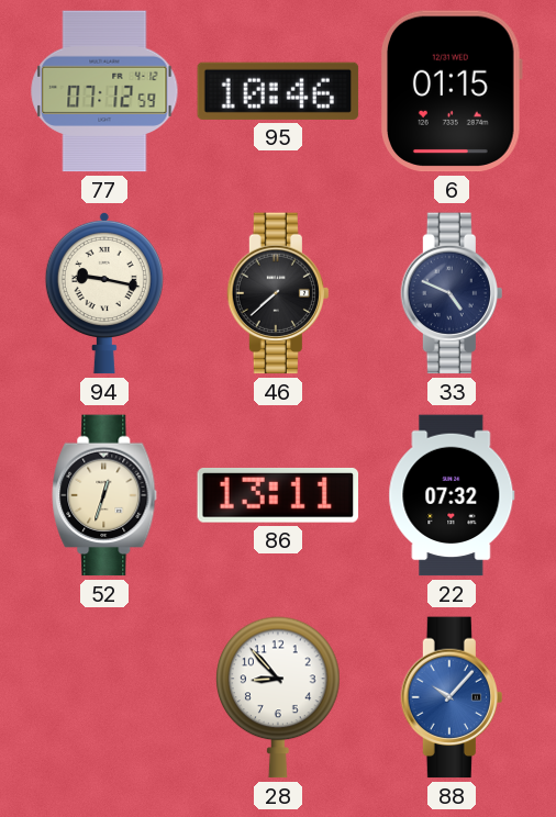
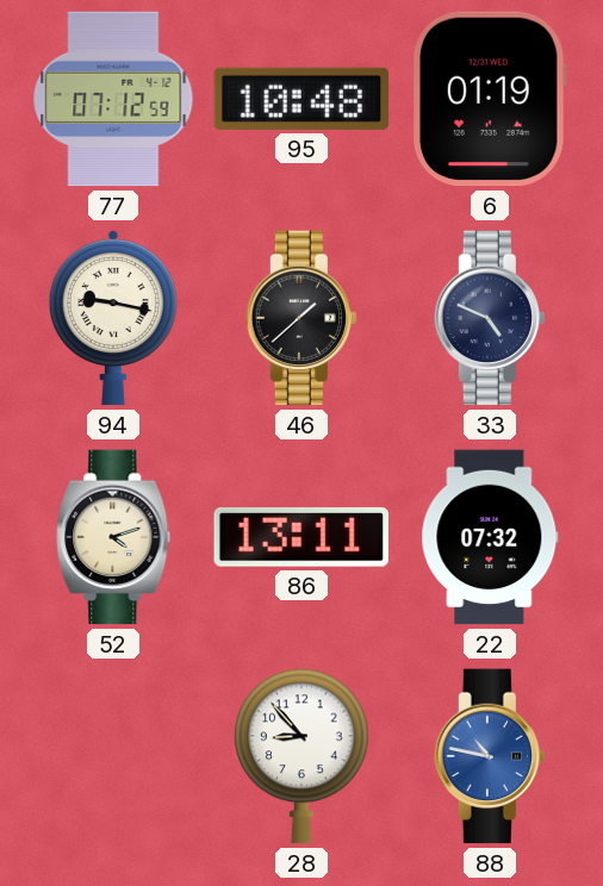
95: 10:46 -> 10:48
6: 01:15 -> 01:19
46: 7:38 -> 1:38
52: 12:33 -> 4:12
88: 10:07 -> 10:47
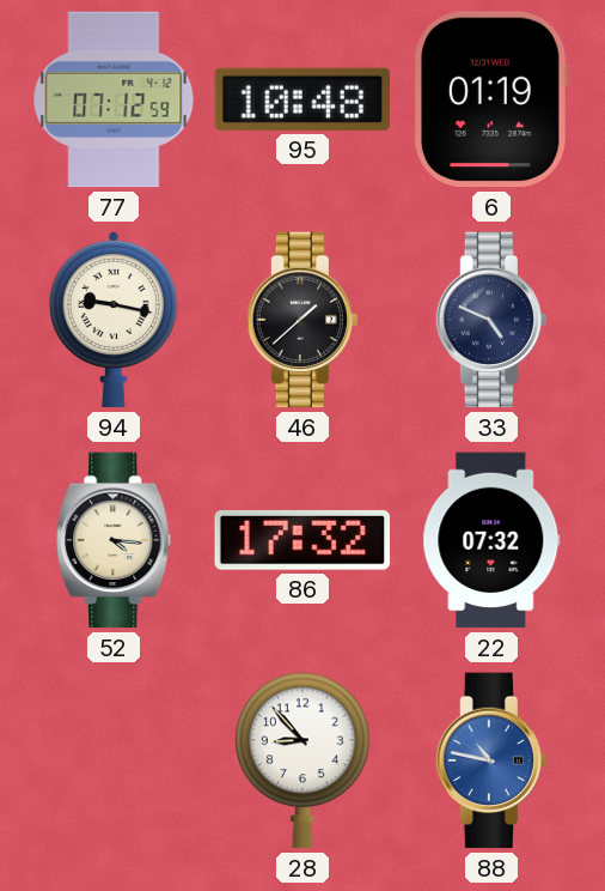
52: 4:12 -> 4:16
86: 13:11 -> 17:32
